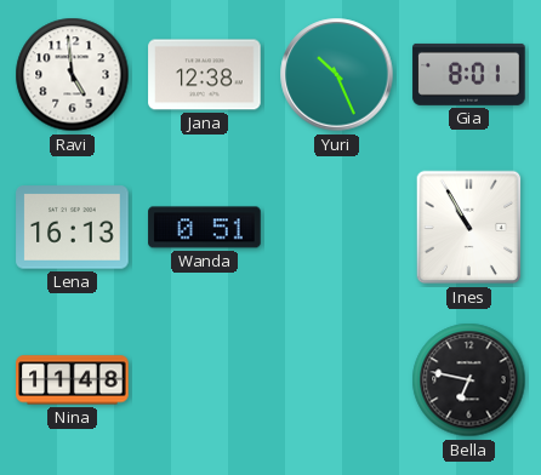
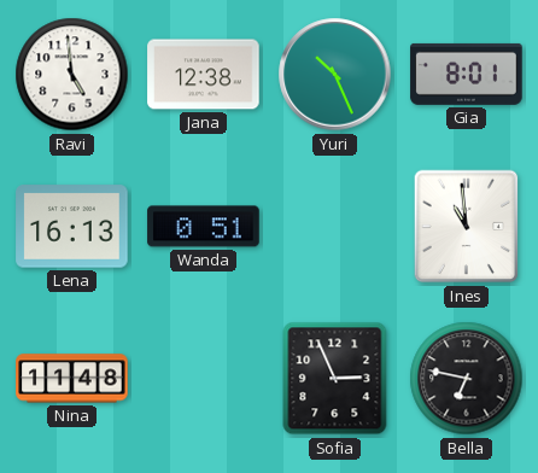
Ines: 10:55 -> 10:59
Sofia: none -> 2:56
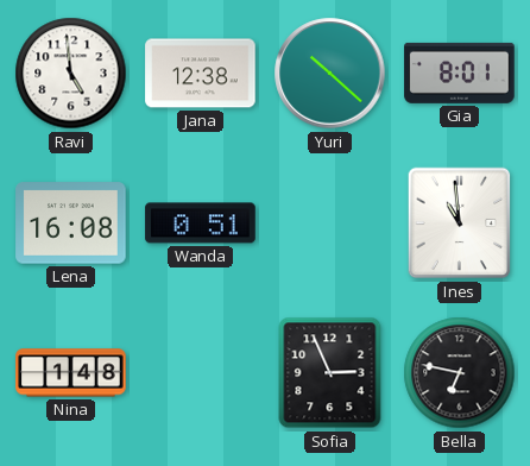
Yuri: 10:26 -> 10:22
Lena: 16:13 -> 16:08
Nina: 11:48 -> 1:48
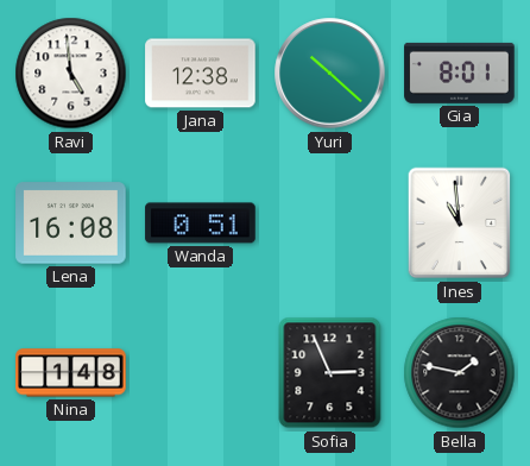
Bella: 6:47 -> 1:47
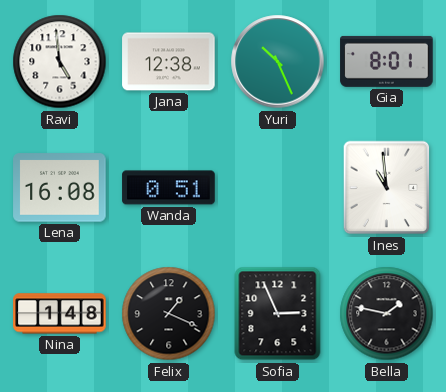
Yuri: 10:22 -> 10:26
Felix: none -> 1:19
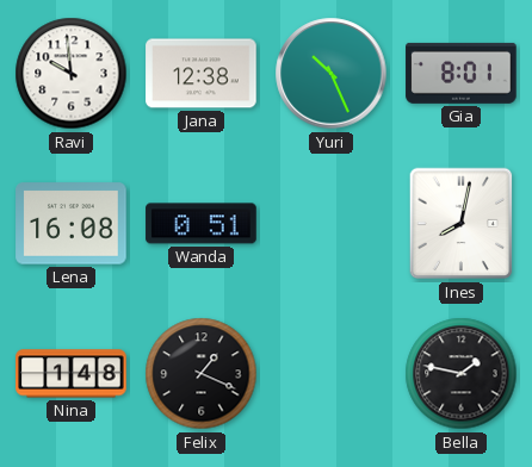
Ravi: 4:59 -> 9:59
Ines: 10:59 -> 8:02
Sofia: 2:56 -> none
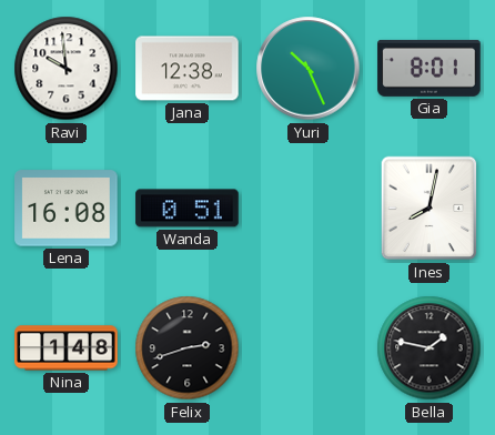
Felix: 1:19 -> 2:42
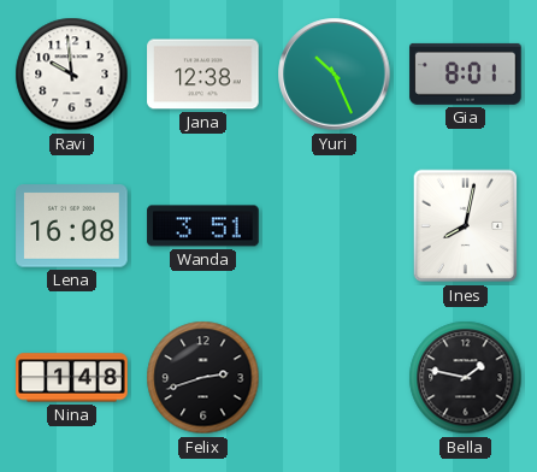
Wanda: 0:51 -> 3:51
